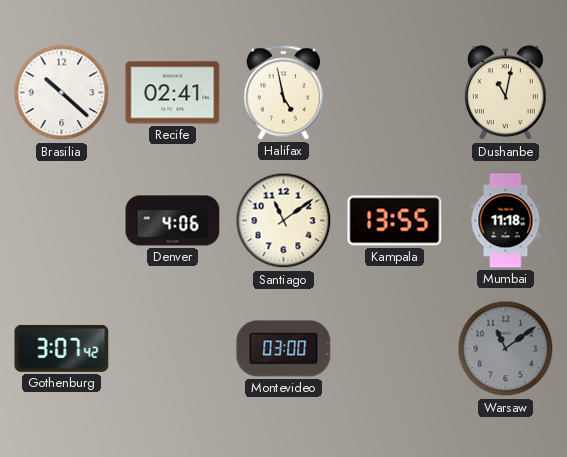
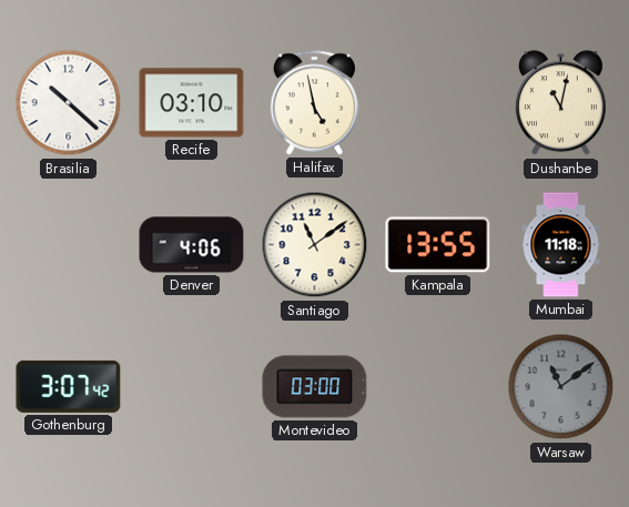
Recife: 02:41 -> 03:10
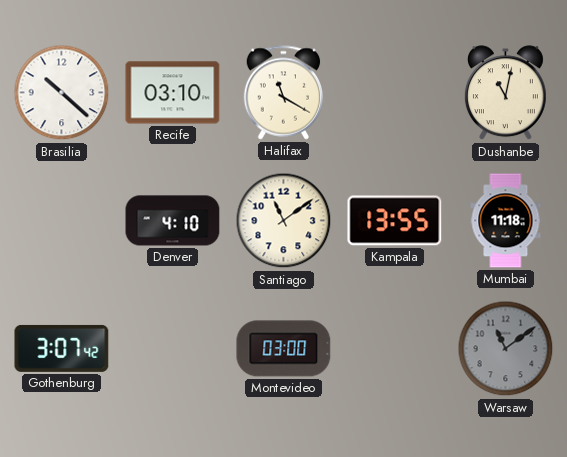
Halifax: 4:58 -> 11:20
Denver: 4:06 -> 4:10
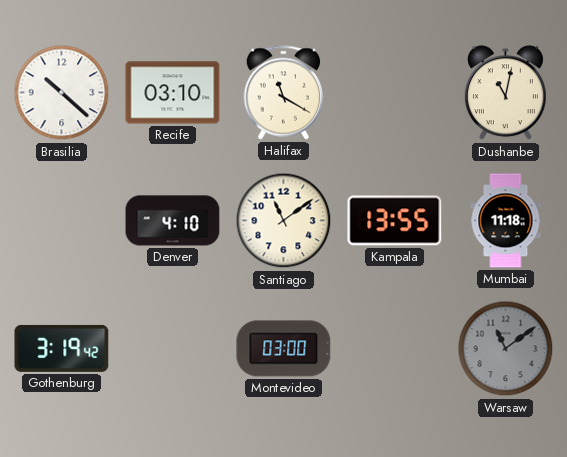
Gothenburg: 3:07 -> 3:19
